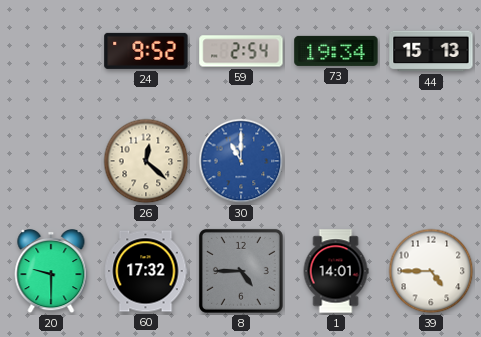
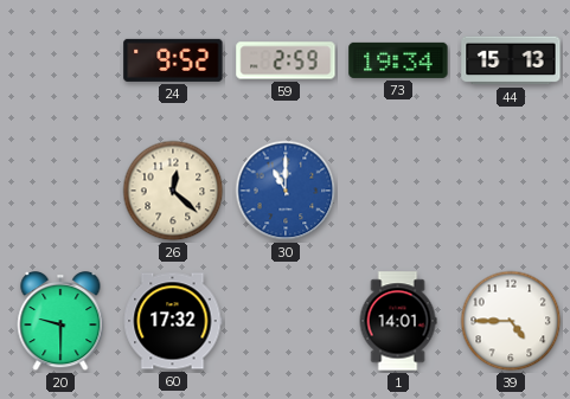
59: 2:54 -> 2:59
8: 4:45 -> none
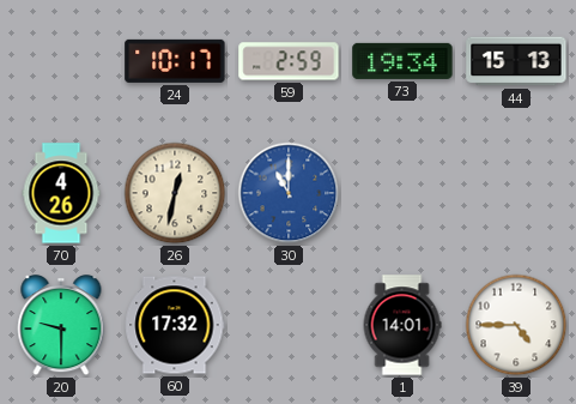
24: 9:52 -> 10:17
70: none -> 4:26
26: 12:22 -> 12:32
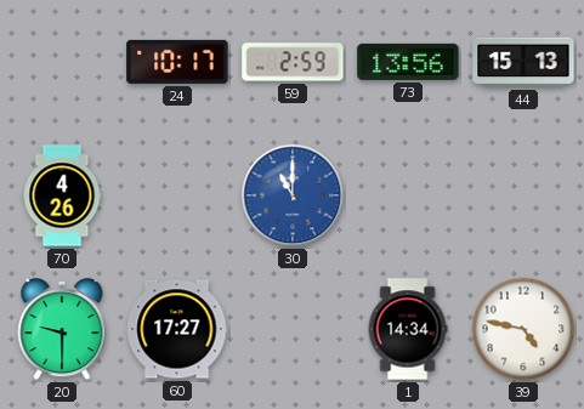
73: 19:34 -> 13:56
26: 12:32 -> none
60: 17:32 -> 17:27
1: 14:01 -> 14:34
39: 4:45 -> 4:47
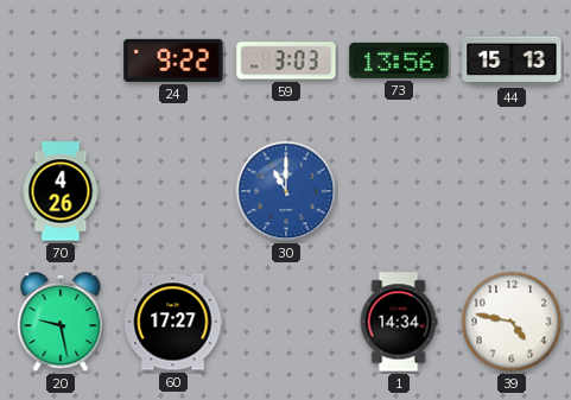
24: 10:17 -> 9:22
59: 2:59 -> 3:03
20: 9:30 -> 9:28
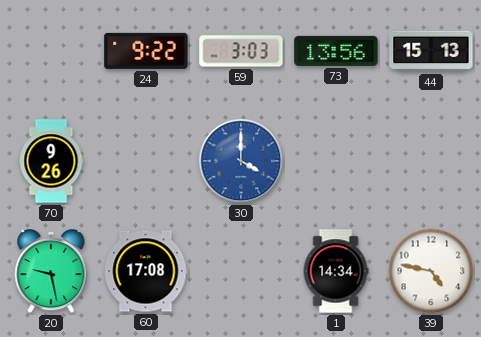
70: 4:26 -> 9:26
30: 11:00 -> 4:00
60: 17:27 -> 17:08
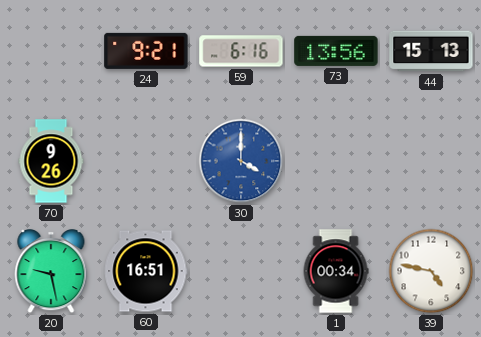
24: 9:22 -> 9:21
59: 3:03 -> 6:16
60: 17:08 -> 16:51
1: 14:34 -> 00:34
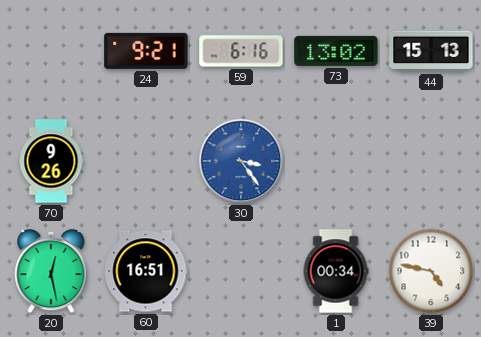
73: 13:56 -> 13:02
30: 4:00 -> 3:24
20: 9:28 -> 12:28
